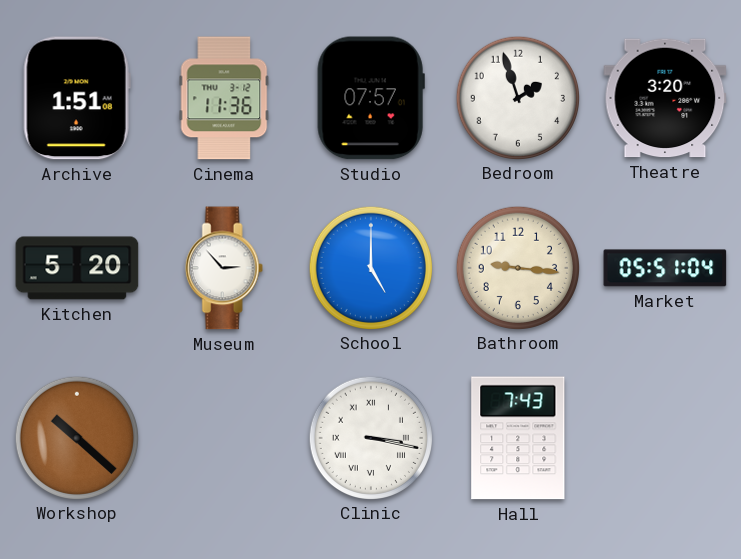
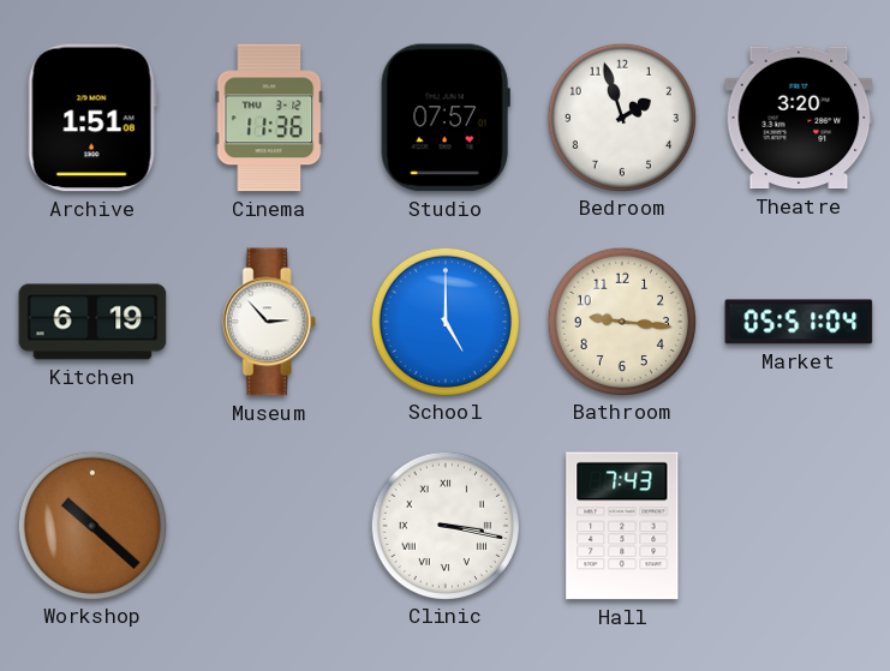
Kitchen: 5:20 -> 6:19
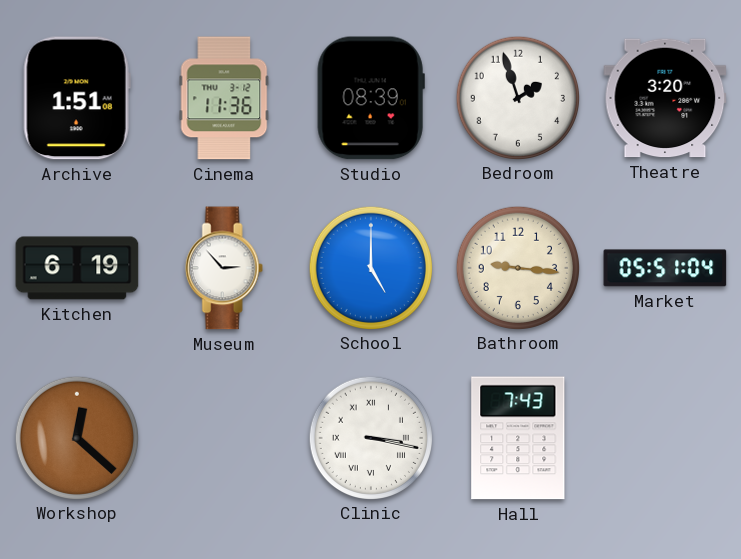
Studio: 07:57 -> 08:39
Workshop: 10:22 -> 12:22
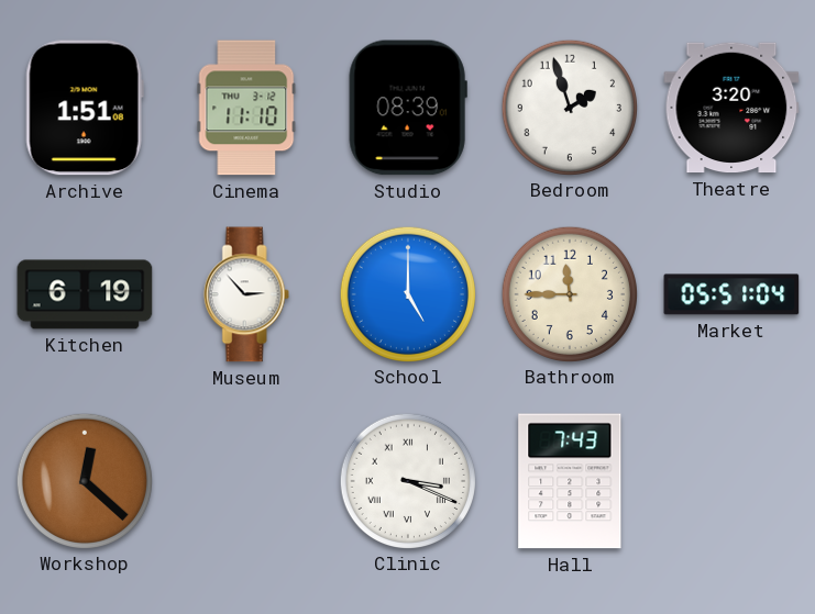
Cinema: 11:36 -> 11:10
Bathroom: 9:16 -> 11:45
Clinic: 3:17 -> 3:19
